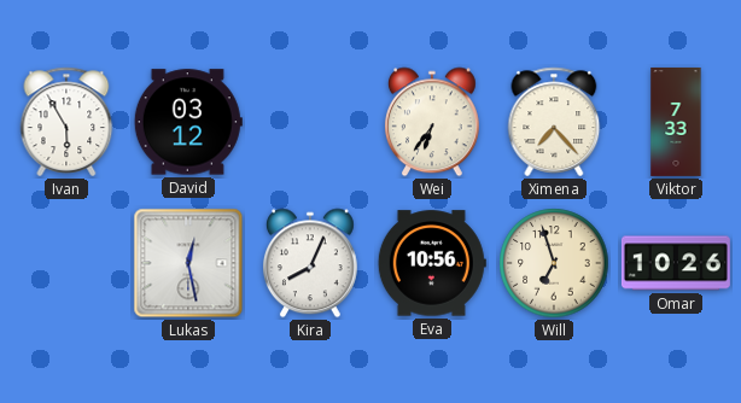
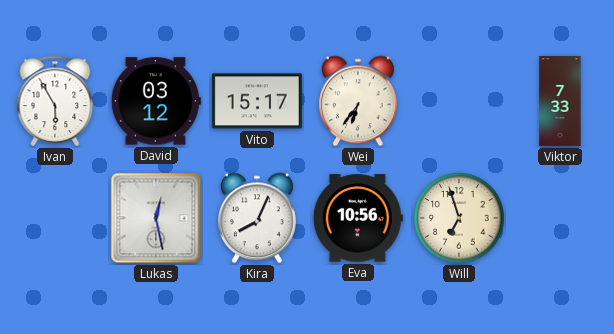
Vito: none -> 15:17
Ximena: 7:23 -> none
Omar: 10:26 -> none
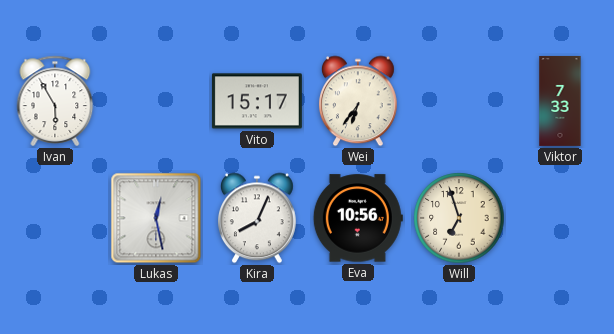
David: 03:12 -> none
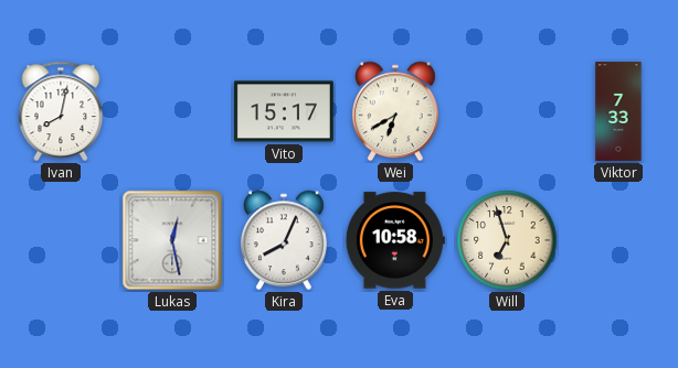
Ivan: 5:55 -> 8:02
Wei: 6:36 -> 6:40
Eva: 10:56 -> 10:58
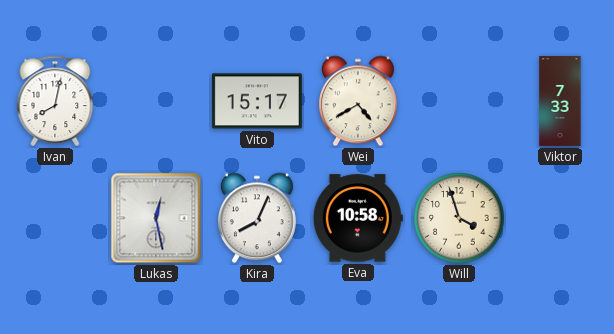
Wei: 6:40 -> 4:40
Will: 6:57 -> 3:57
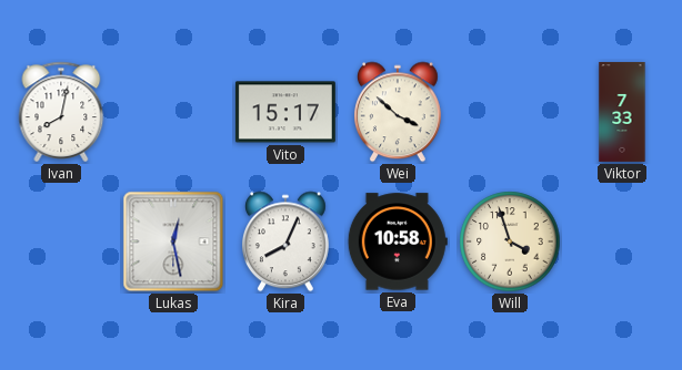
Wei: 4:40 -> 3:52
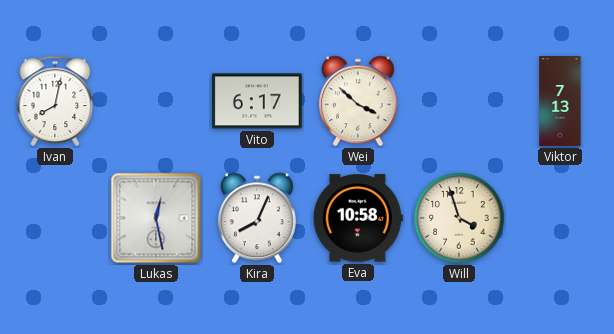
Vito: 15:17 -> 6:17
Viktor: 7:33 -> 7:13
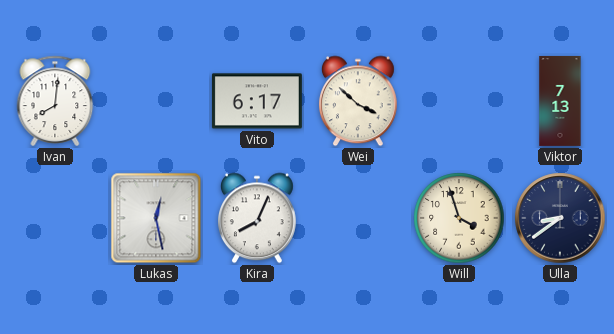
Ivan: 8:02 -> 8:01
Eva: 10:58 -> none
Ulla: none -> 8:39
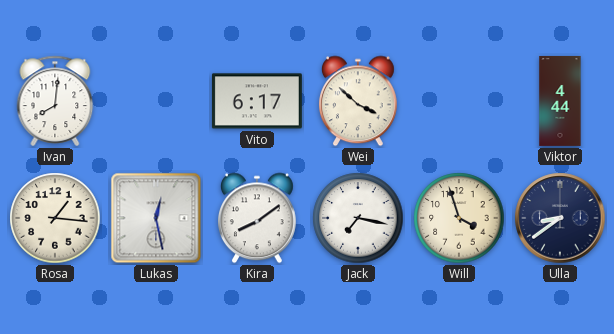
Viktor: 7:13 -> 4:44
Rosa: none -> 1:16
Kira: 8:04 -> 8:09
Jack: none -> 7:17
